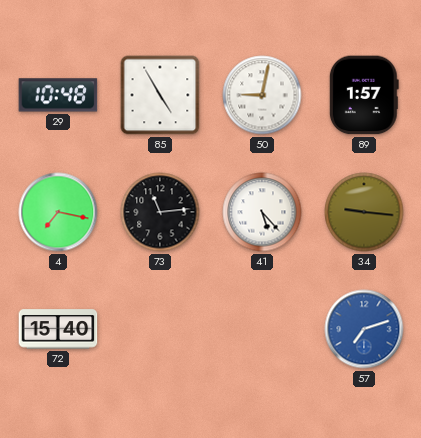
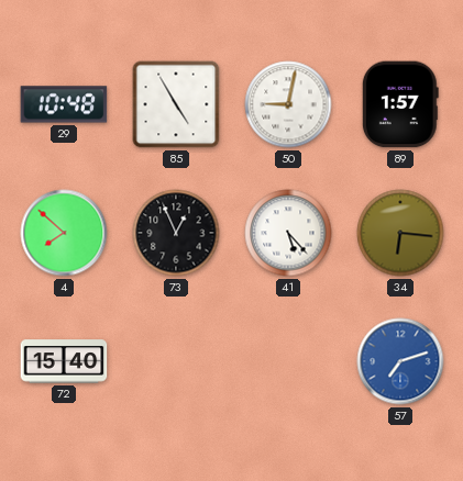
4: 7:17 -> 7:52
73: 11:14 -> 12:56
34: 9:16 -> 6:16
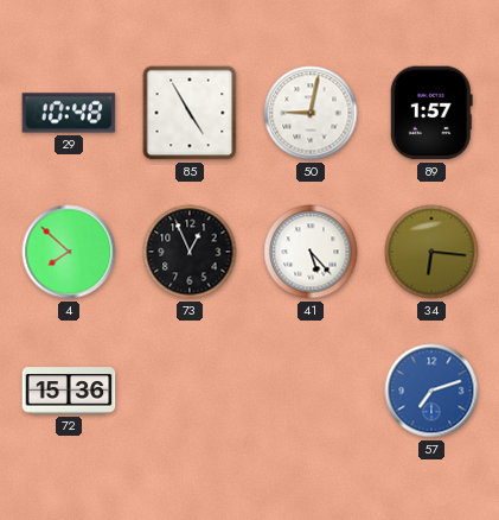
72: 15:40 -> 15:36
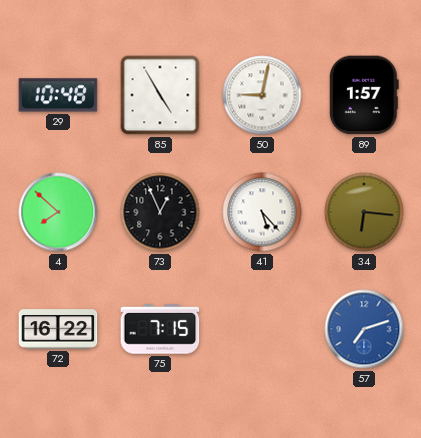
72: 15:36 -> 16:22
75: none -> 7:15
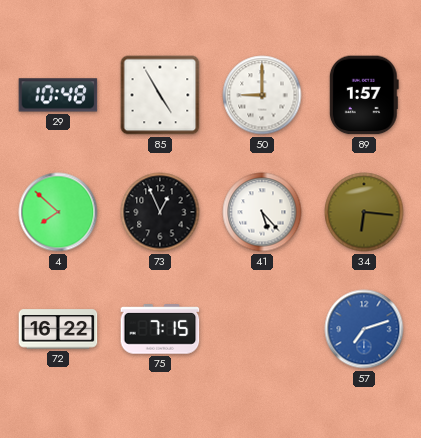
50: 9:02 -> 9:00
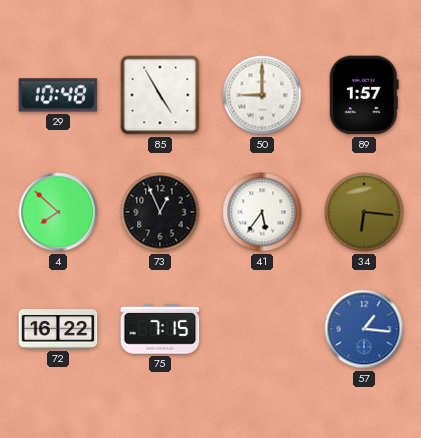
41: 5:23 -> 5:36
57: 7:12 -> 1:16
